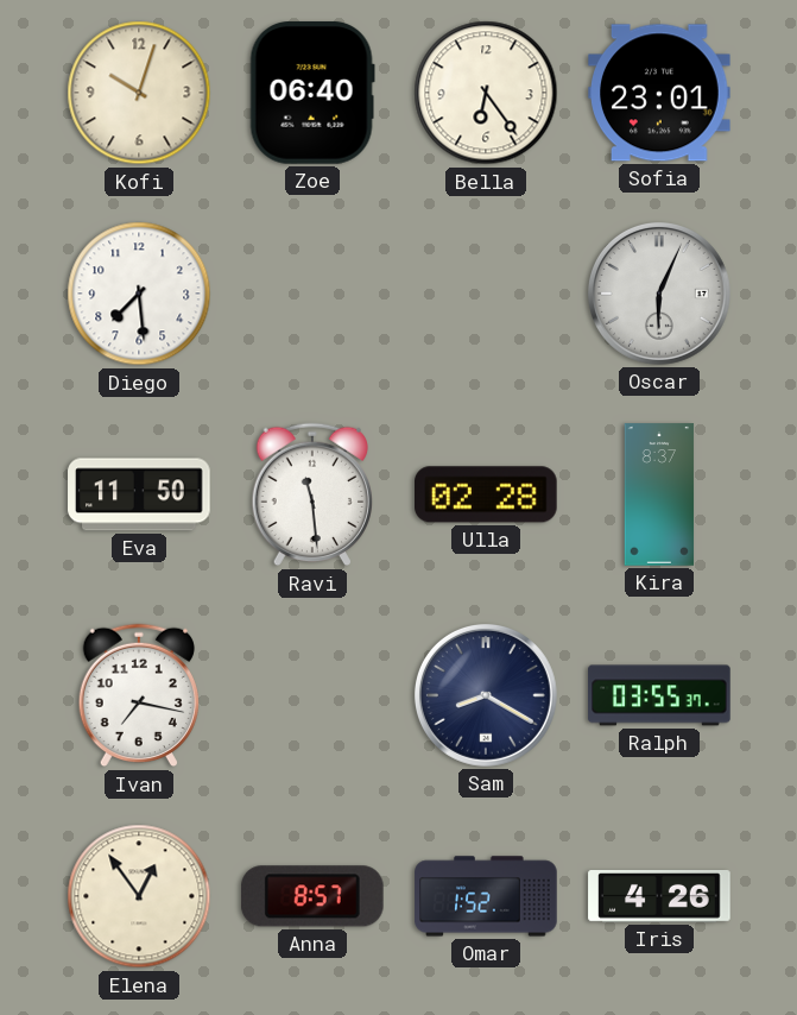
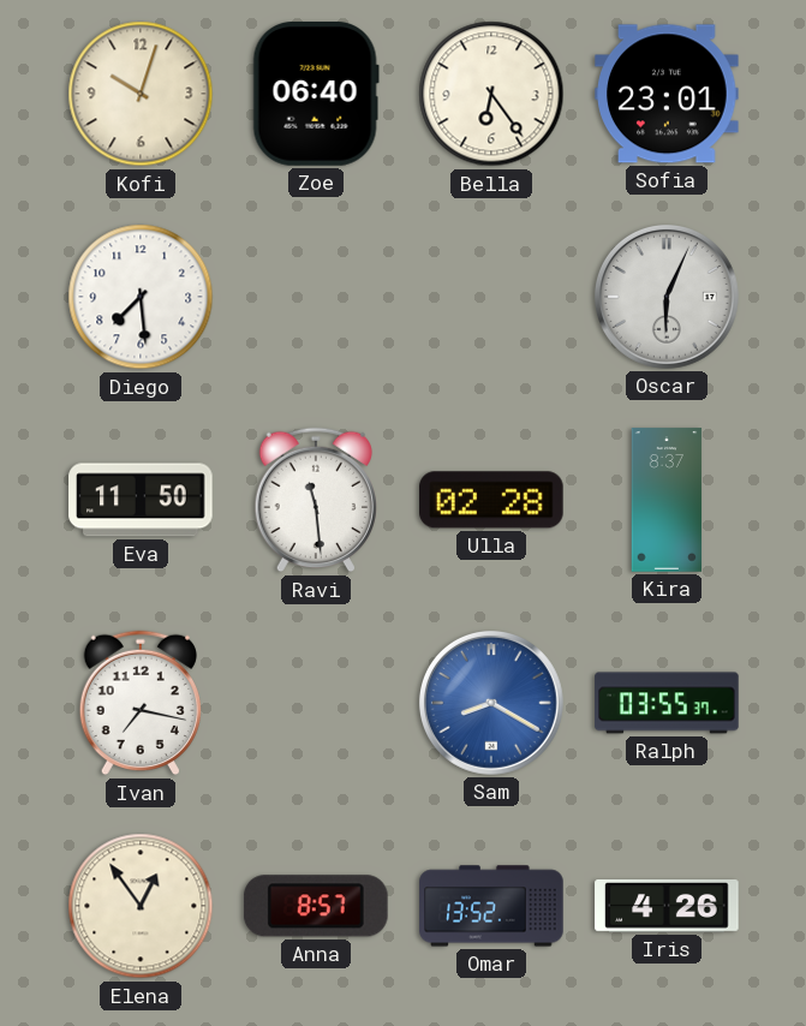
Sam dial: navy -> blue
Omar: 1:52 -> 13:52
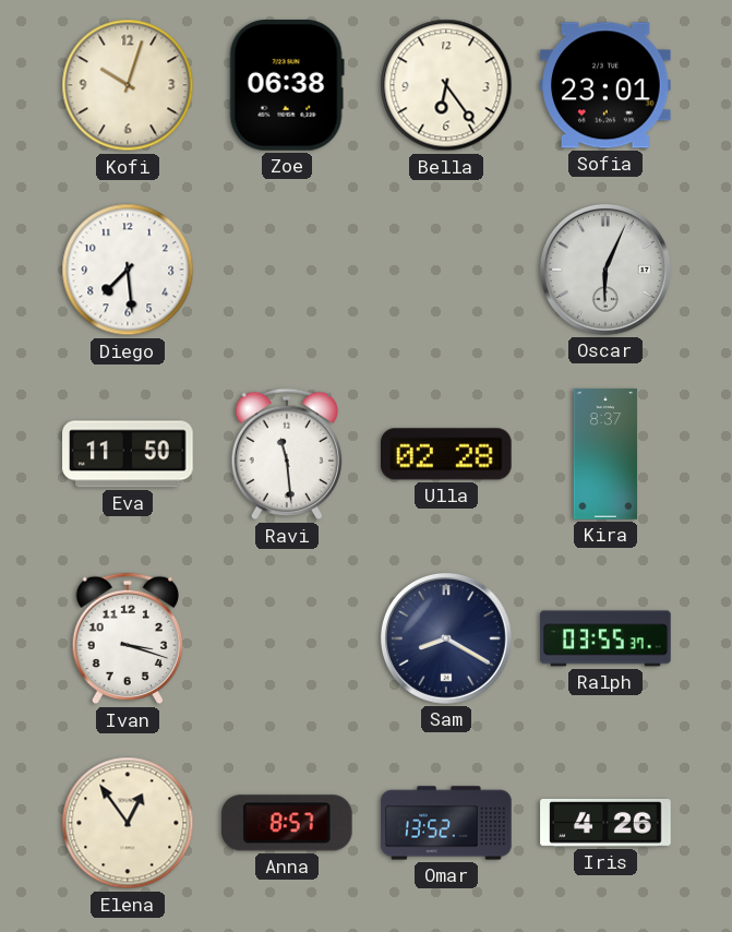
Zoe: 06:40 -> 06:38
Ivan: 7:17 -> 3:18
Sam dial: blue -> navy
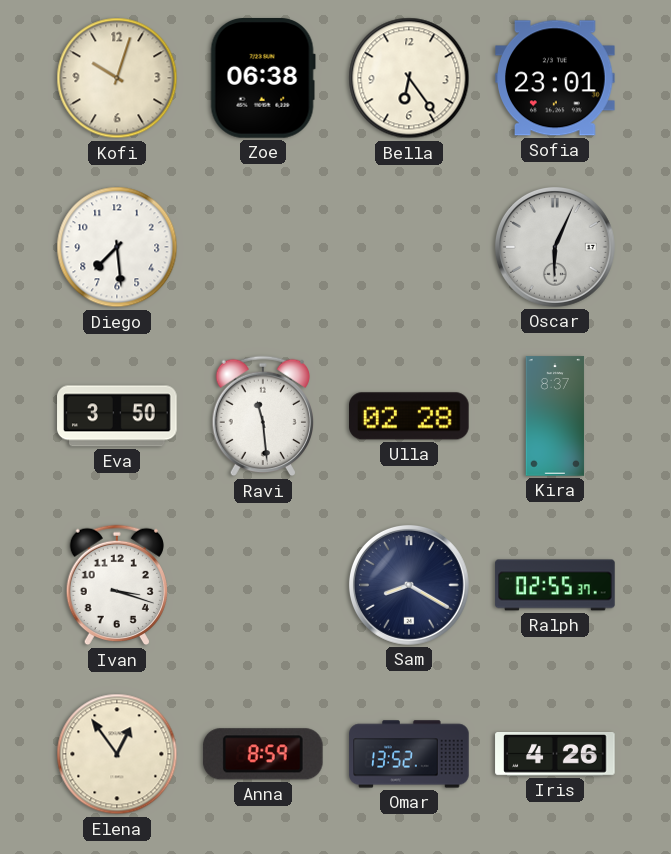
Eva: 11:50 -> 3:50
Ralph: 03:55 -> 02:55
Anna: 8:57 -> 8:59
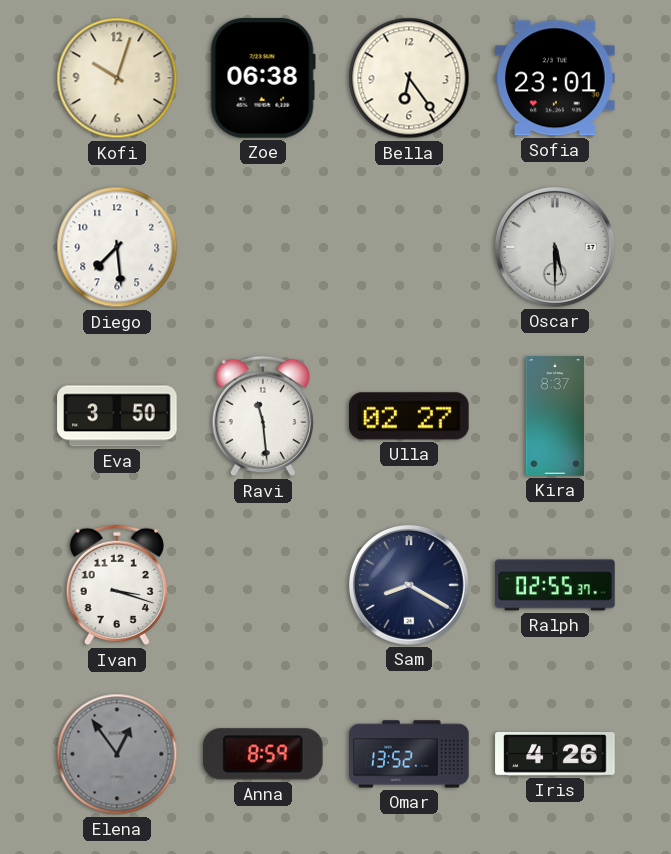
Oscar: 6:04 -> 5:30
Ulla: 02:28 -> 02:27
Elena dial: cream -> grey
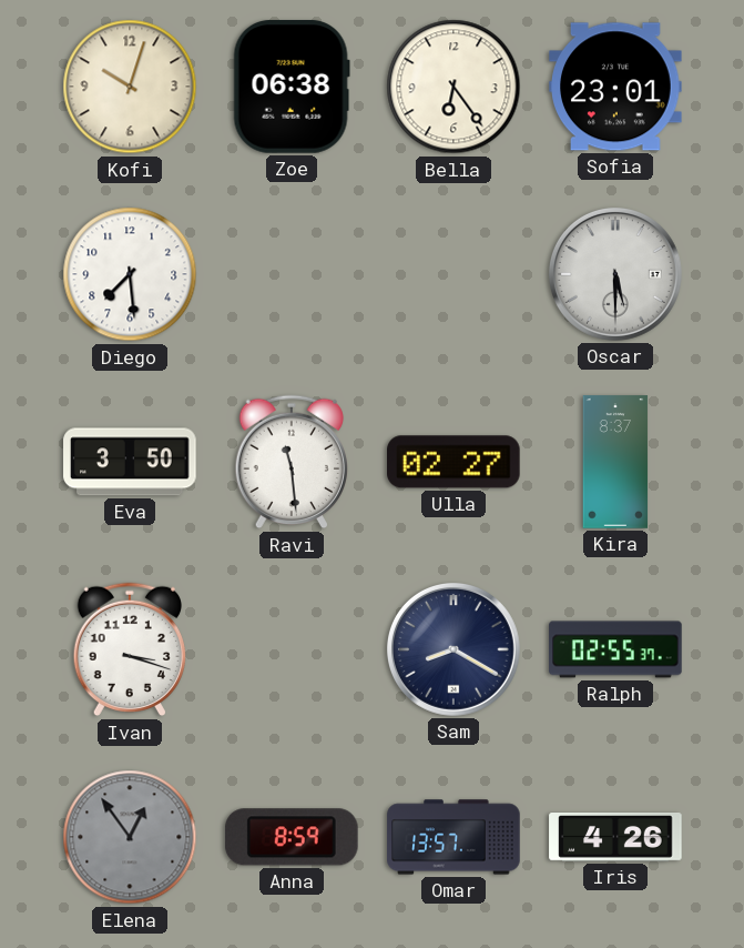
Omar: 13:52 -> 13:57
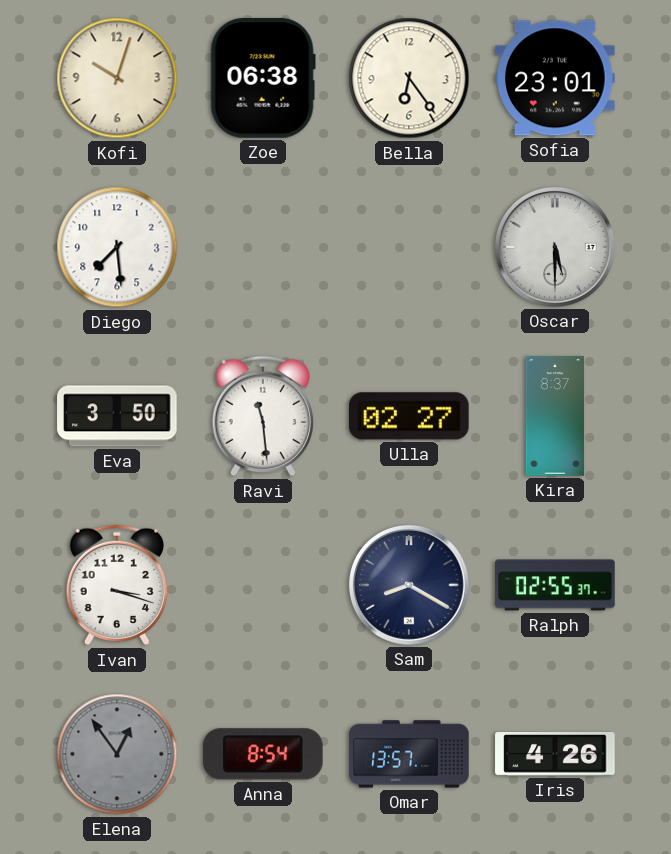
Anna: 8:59 -> 8:54
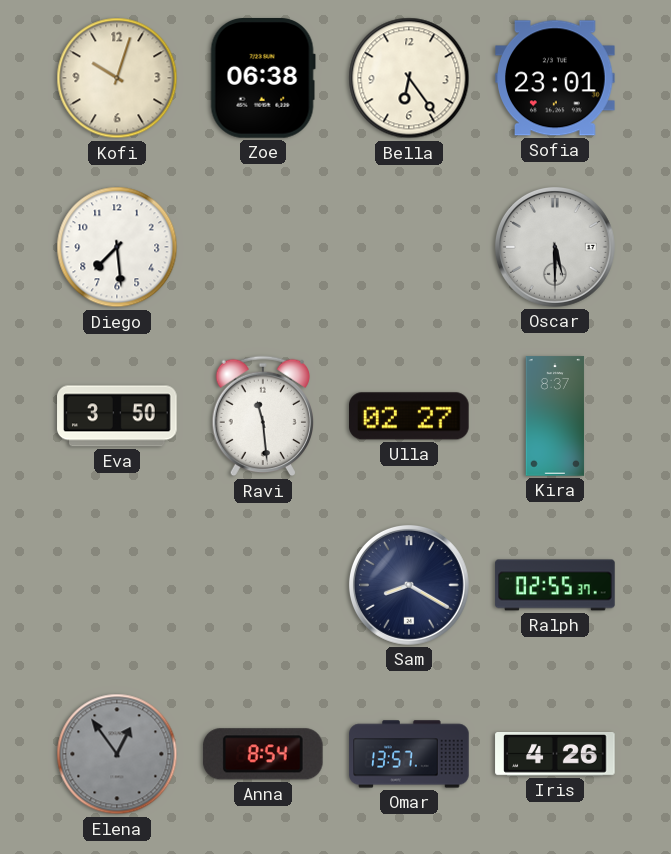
Ivan: 3:18 -> none
